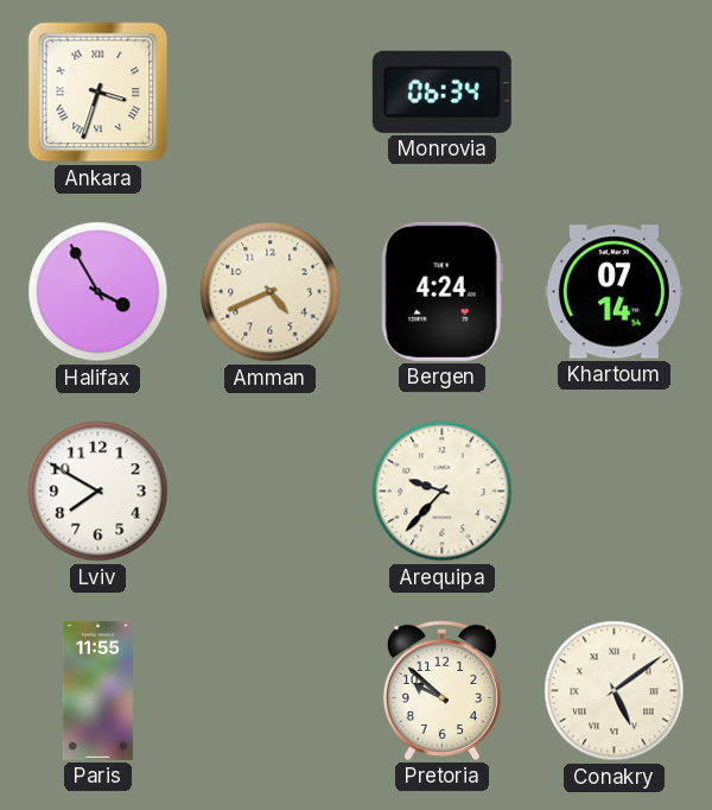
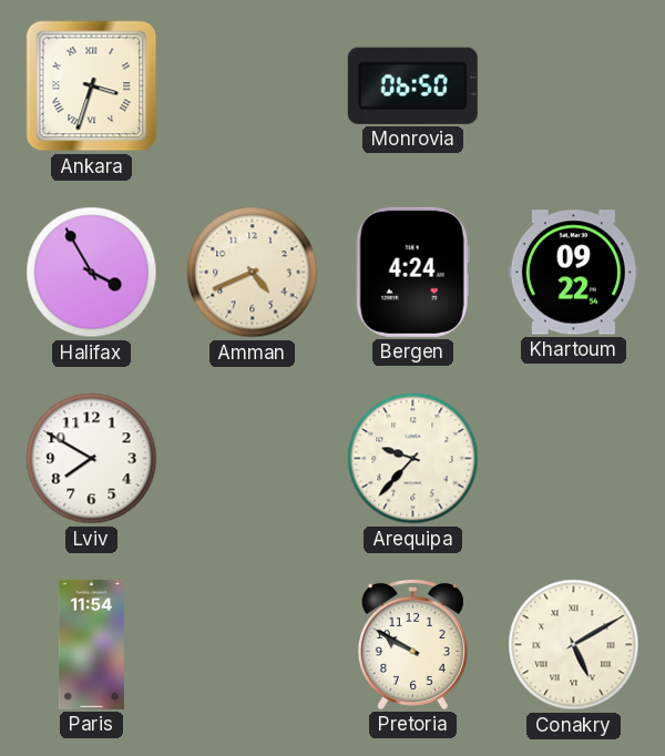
Monrovia: 06:34 -> 06:50
Khartoum: 07:14 -> 09:22
Paris: 11:55 -> 11:54
Pretoria: 9:52 -> 9:50
Conakry: 5:09 -> 5:10
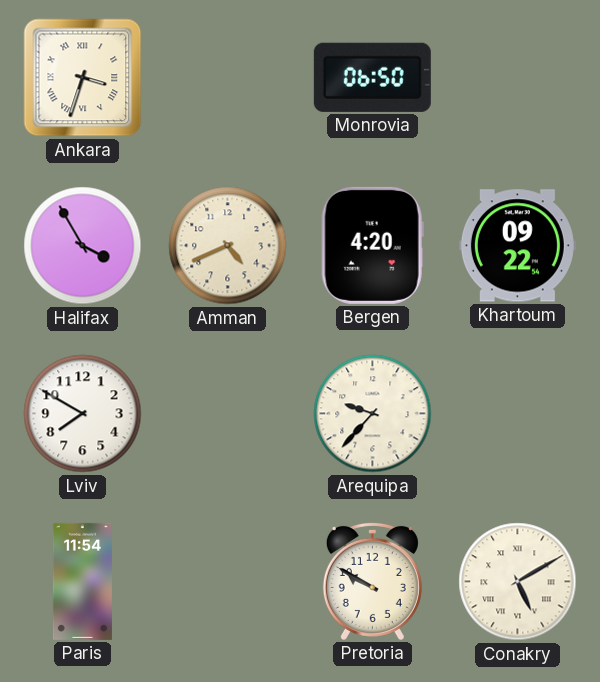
Bergen: 4:24 -> 4:20
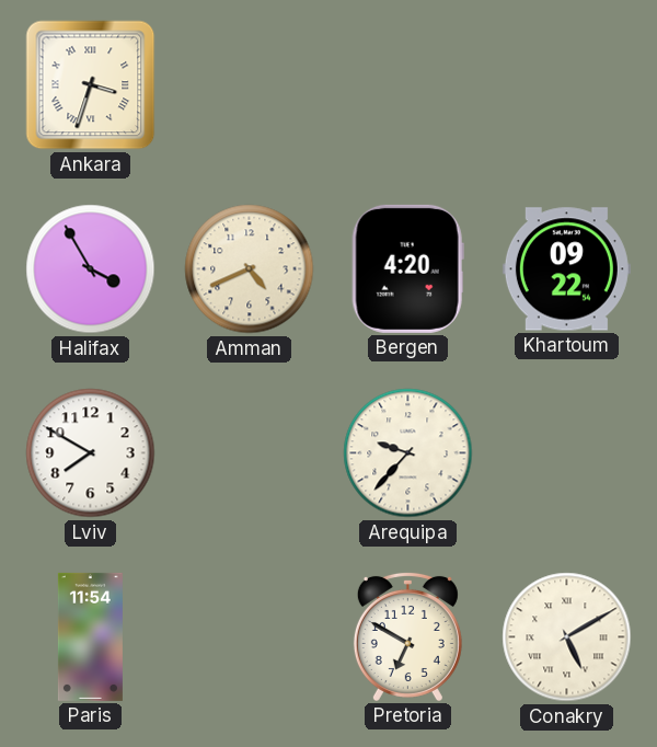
Monrovia: 06:50 -> none
Pretoria: 9:50 -> 6:50
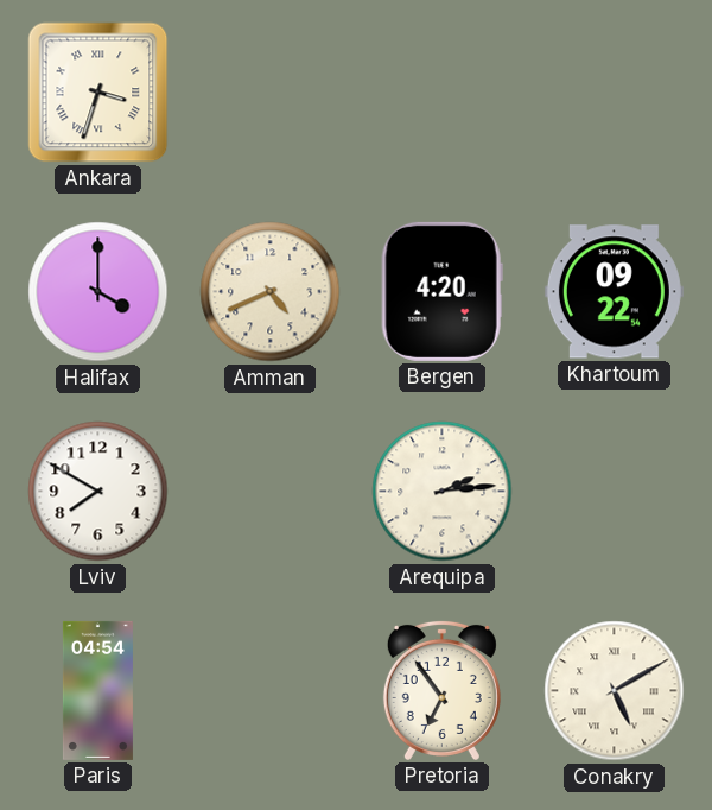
Halifax: 3:55 -> 4:00
Arequipa: 9:37 -> 2:14
Paris: 11:54 -> 04:54
Pretoria: 6:50 -> 6:54
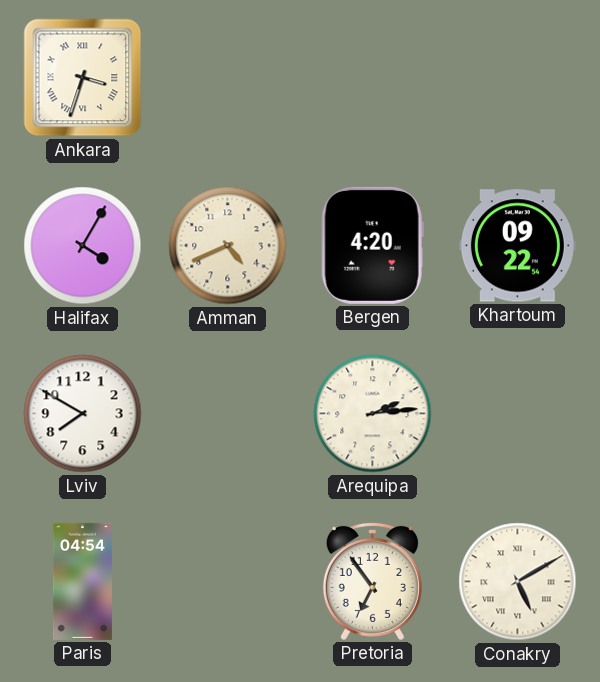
Halifax: 4:00 -> 4:05
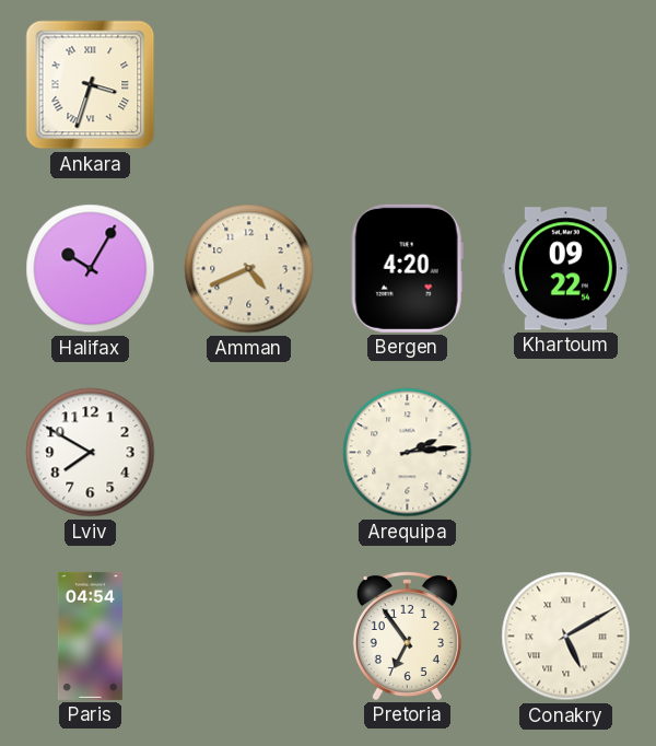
Halifax: 4:05 -> 10:05
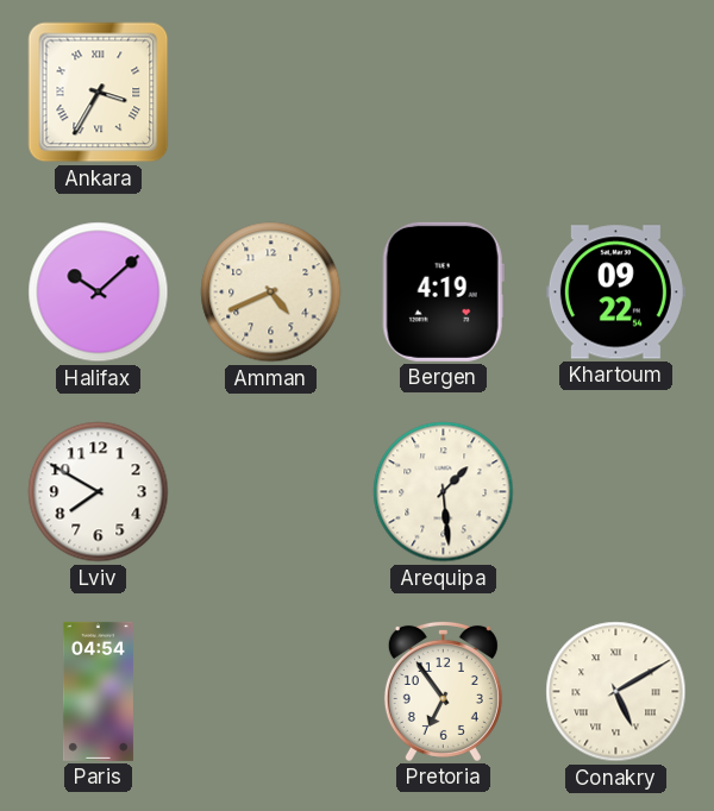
Ankara: 3:33 -> 3:35
Halifax: 10:05 -> 10:08
Bergen: 4:20 -> 4:19
Arequipa: 2:14 -> 1:29
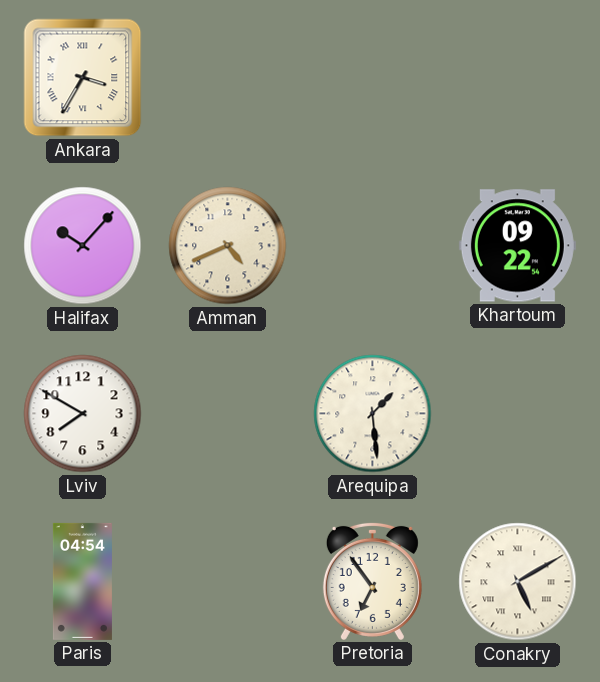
Halifax: 10:08 -> 10:07
Bergen: 4:19 -> none
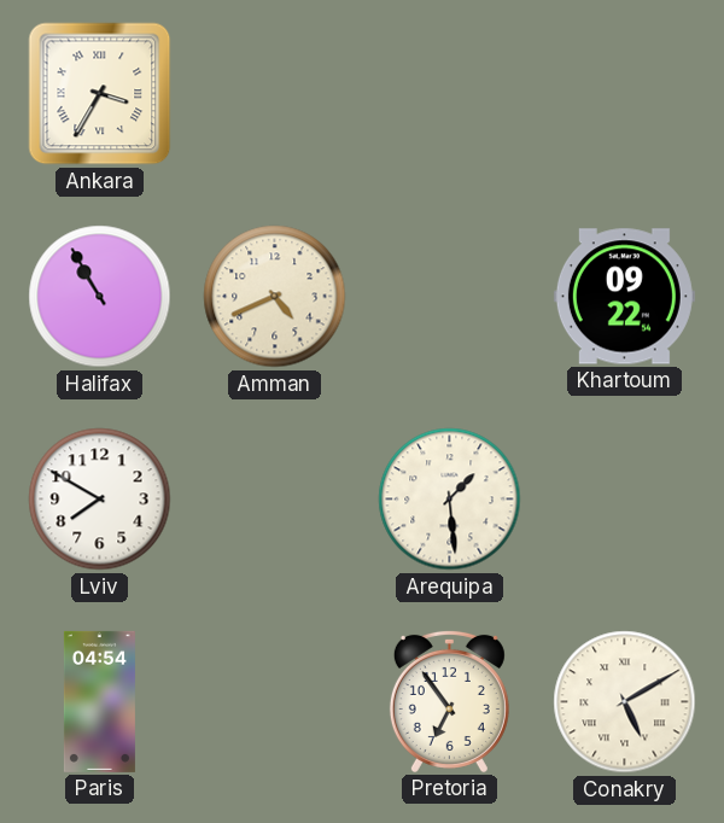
Halifax: 10:07 -> 10:55
